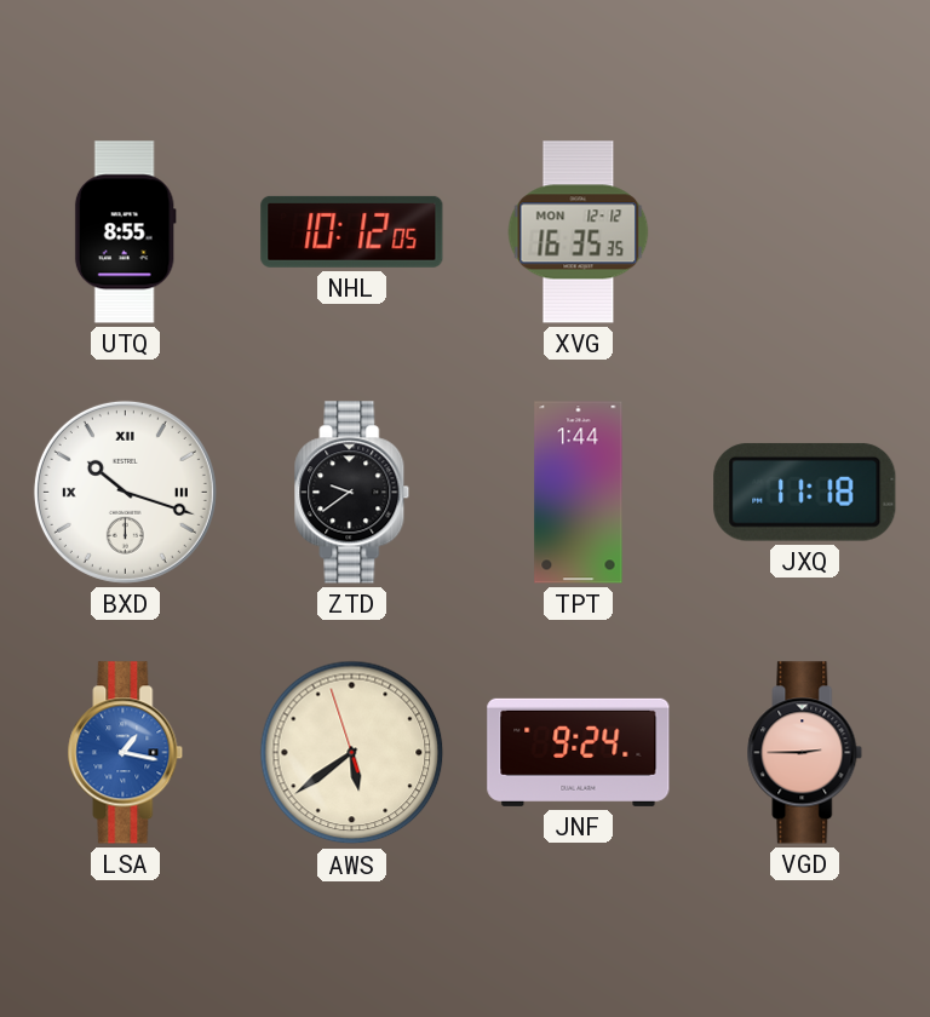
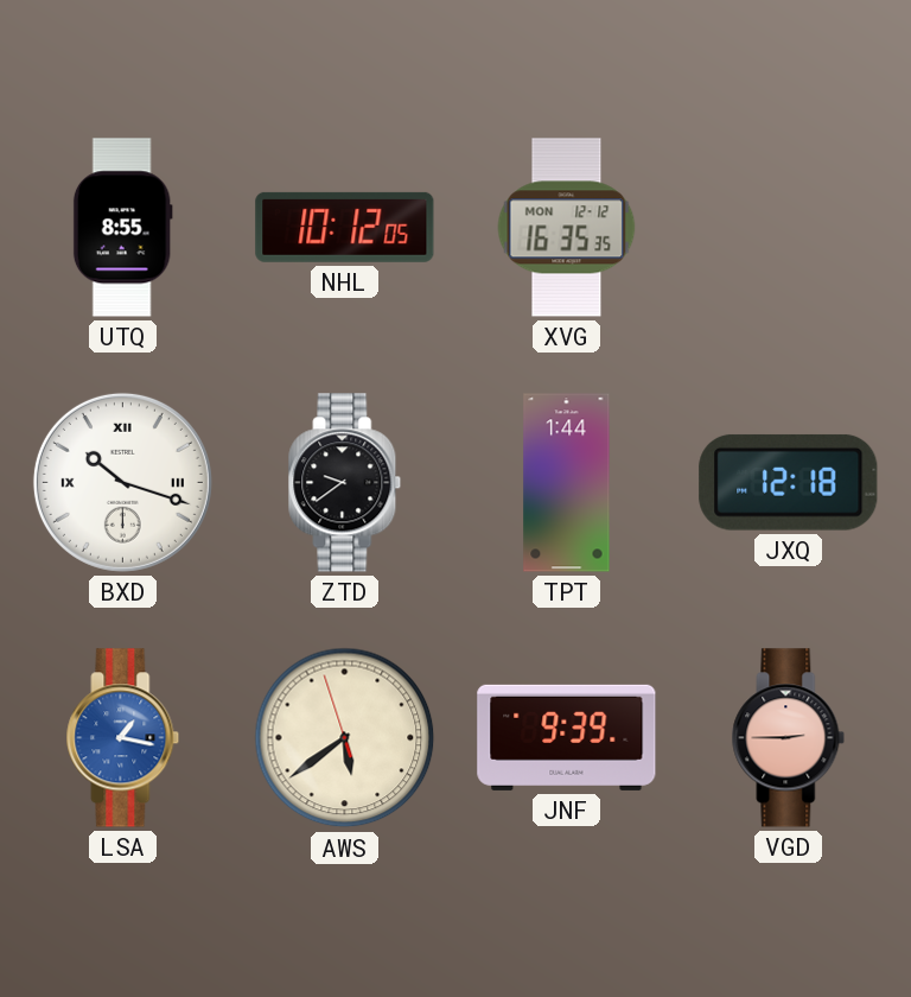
JXQ: 11:18 -> 12:18
JNF: 9:24 -> 9:39
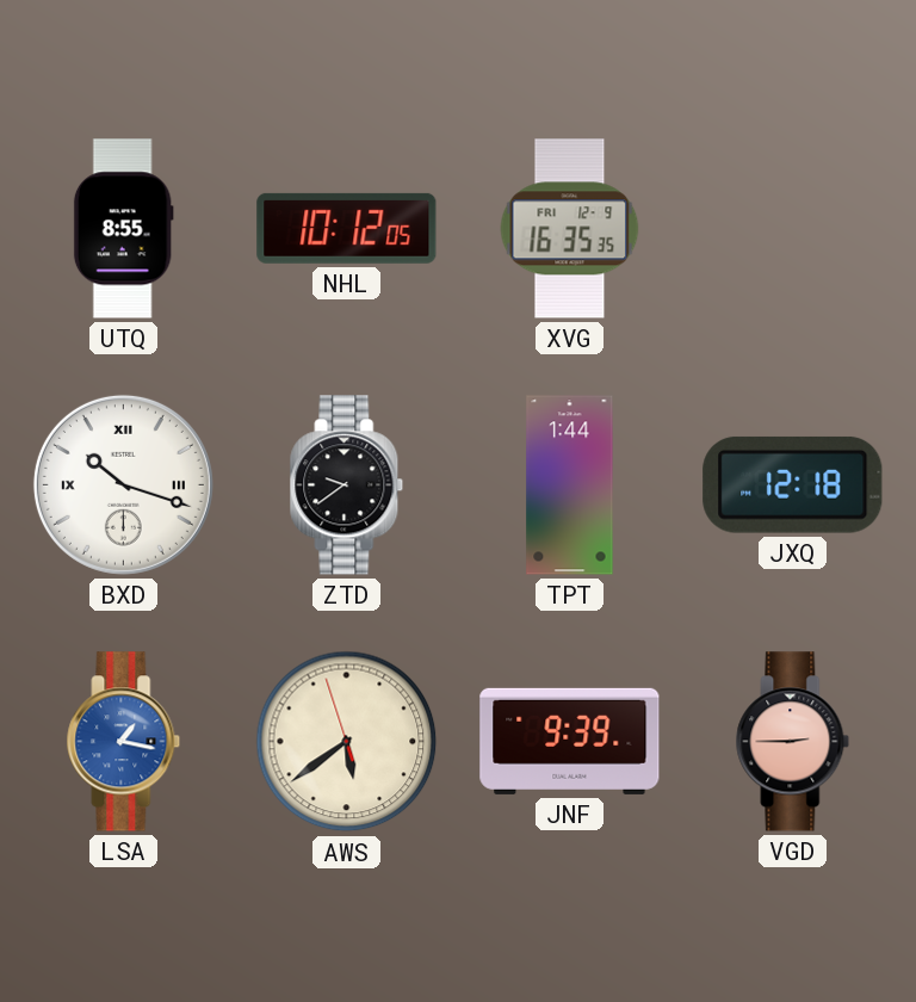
XVG date: MON 12-12 -> FRI 12-9
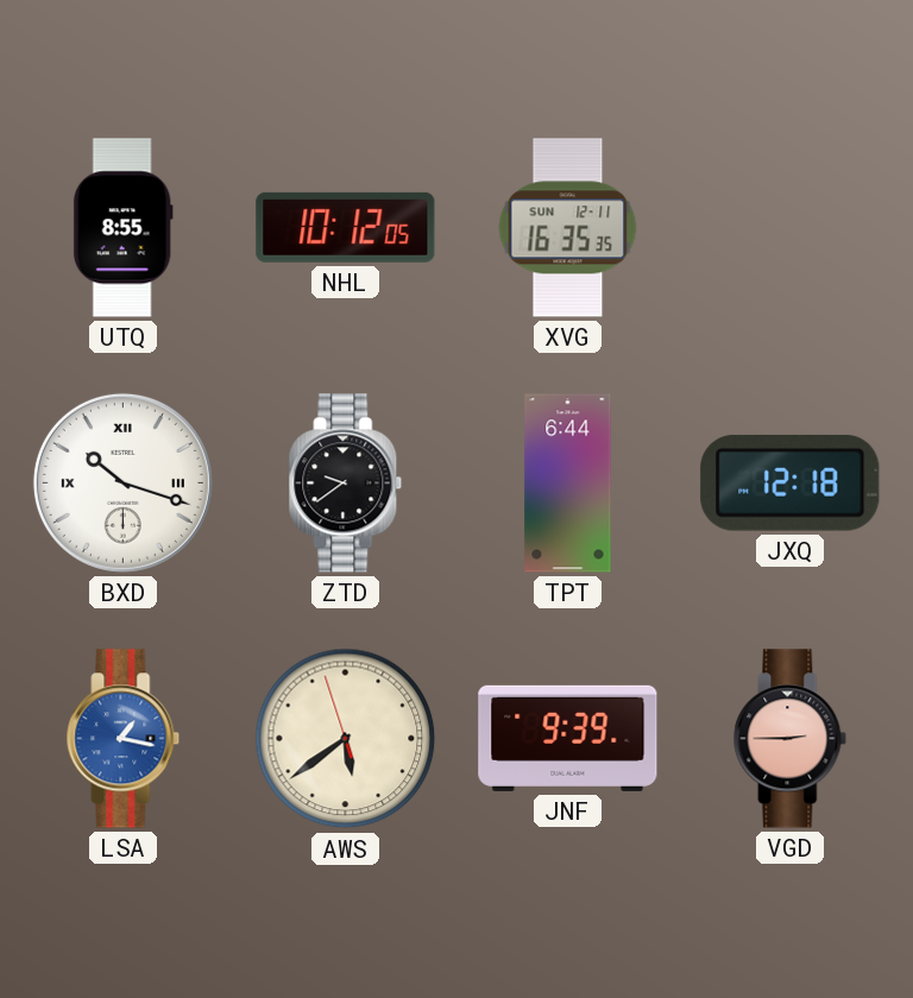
XVG date: FRI 12-9 -> SUN 12-11
TPT: 1:44 -> 6:44
